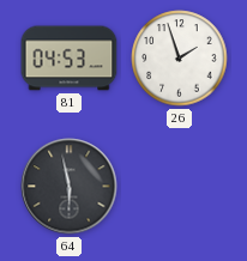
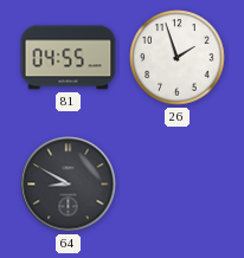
81: 04:53 -> 04:55
64: 5:58 -> 8:50
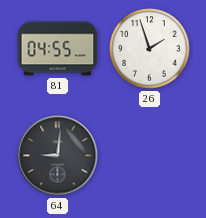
64: 8:50 -> 9:01
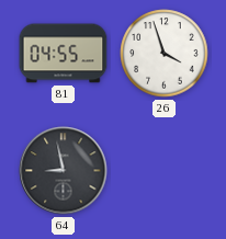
26: 1:57 -> 3:57
64: 9:01 -> 8:58
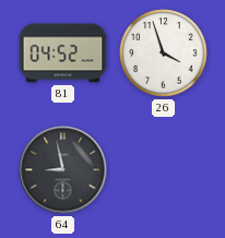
81: 04:55 -> 04:52
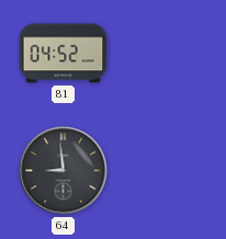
26: 3:57 -> none
64: 8:58 -> 8:59
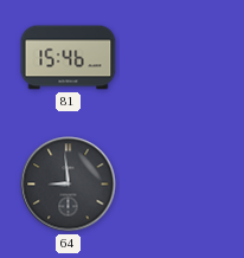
81: 04:52 -> 15:46
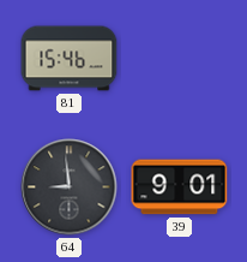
39: none -> 9:01
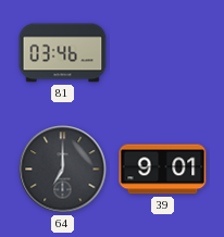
81: 15:46 -> 03:46
64: 8:59 -> 7:00
